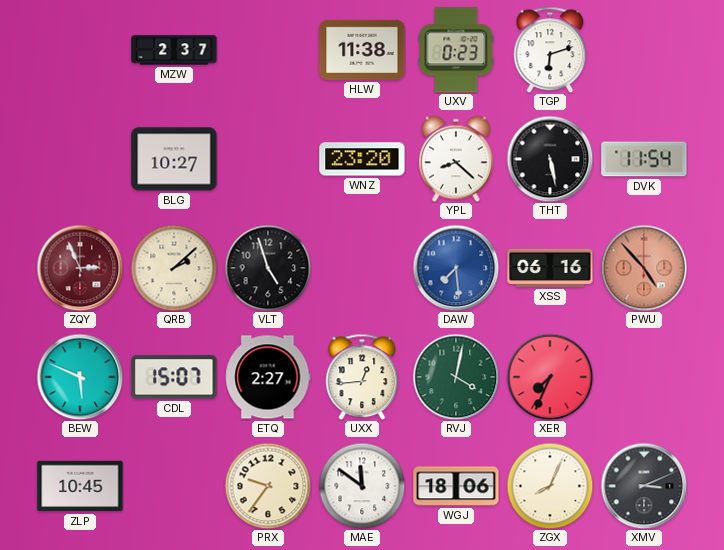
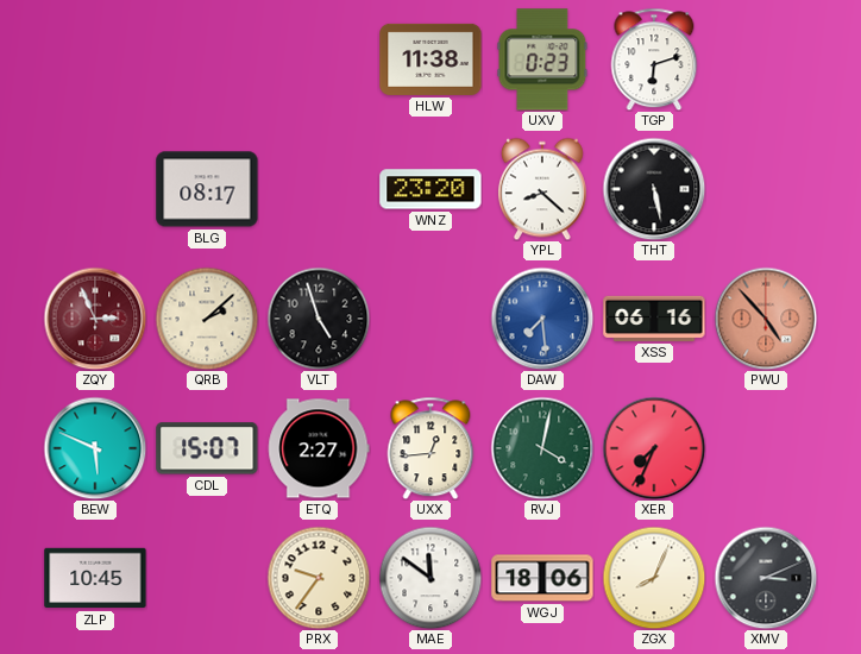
MZW: 2:37 -> none
BLG: 10:27 -> 08:17
DVK: 11:54 -> none
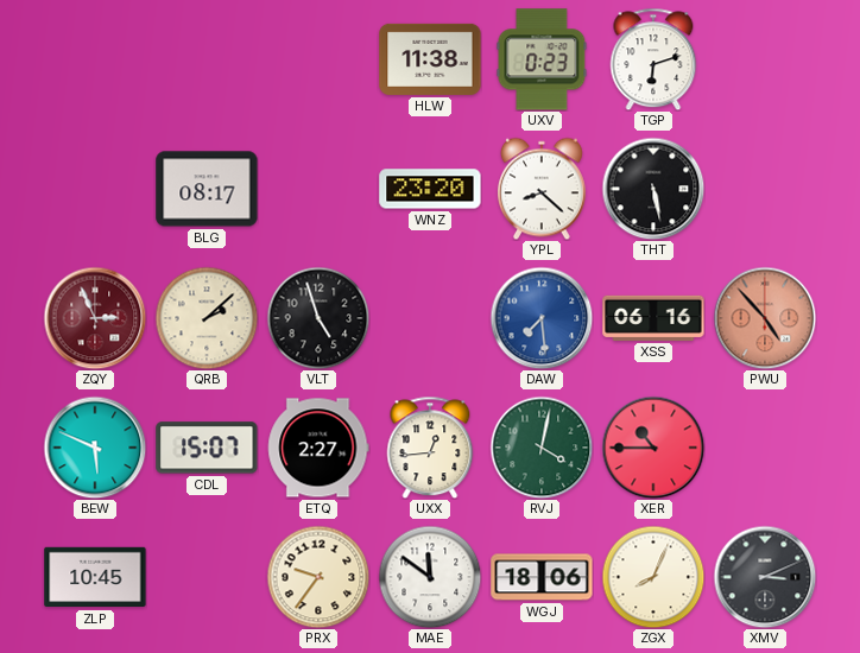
XER: 7:34 -> 10:45
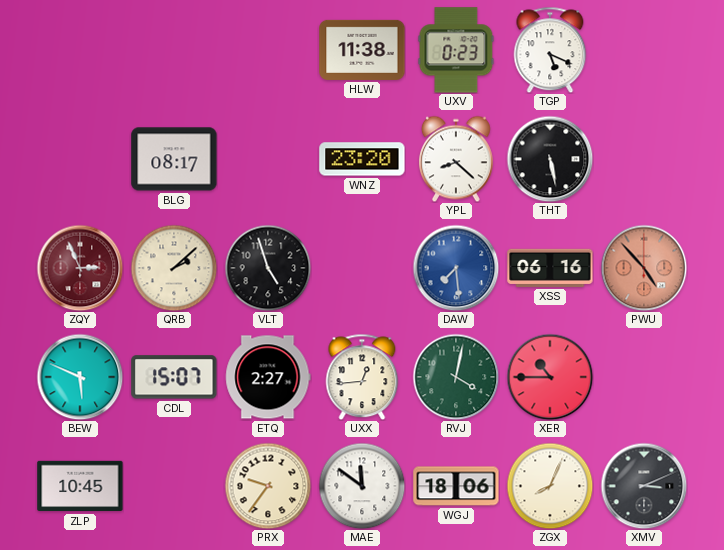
TGP: 6:12 -> 5:19
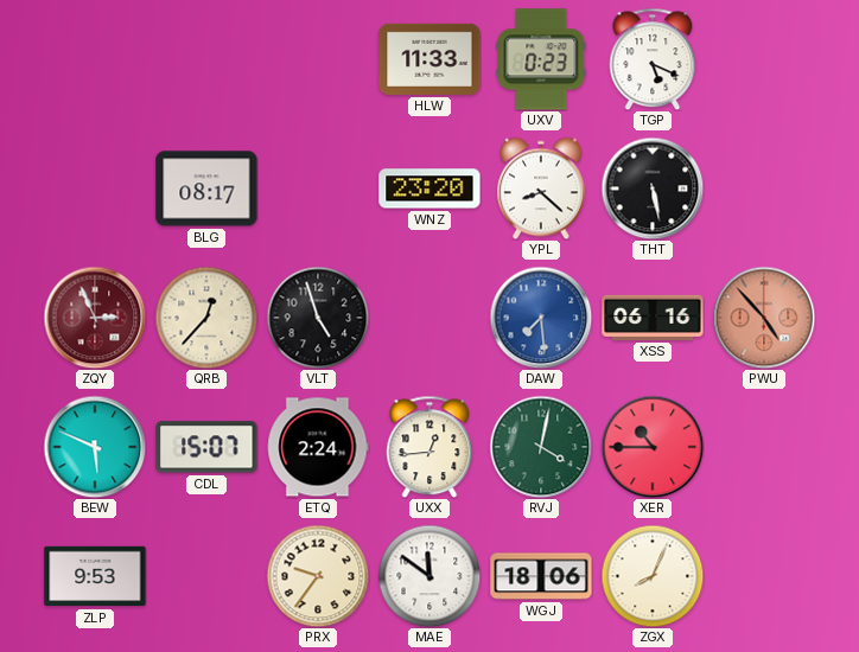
HLW: 11:38 -> 11:33
QRB: 2:08 -> 12:37
ETQ: 2:27 -> 2:24
ZLP: 10:45 -> 9:53
XMV: 3:11 -> none
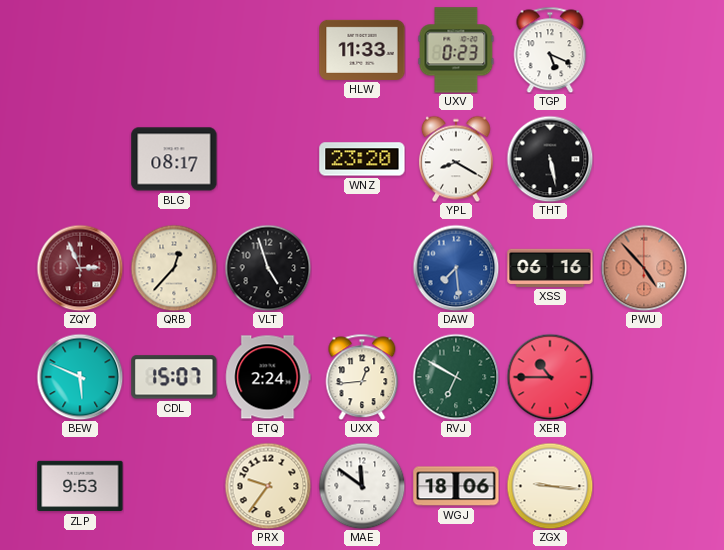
YPL: 8:22 -> 8:20
RVJ: 4:02 -> 6:50
ZGX: 8:04 -> 9:16
